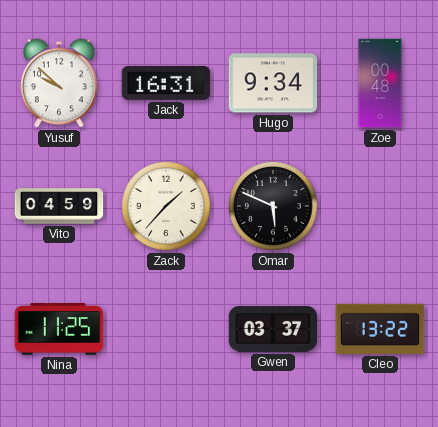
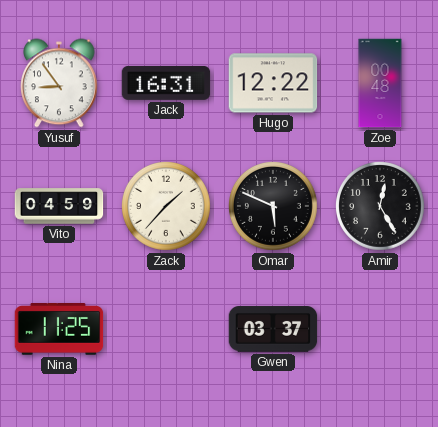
Yusuf: 9:52 -> 8:54
Hugo: 9:34 -> 12:22
Amir: none -> 12:25
Cleo: 13:22 -> none
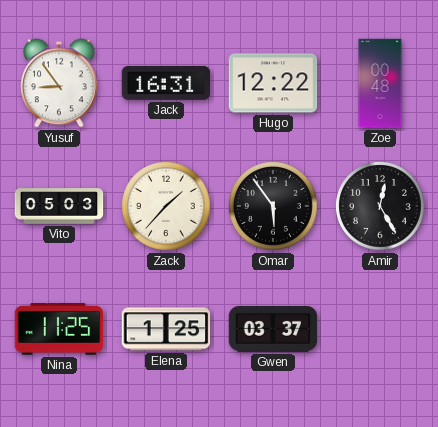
Vito: 04:59 -> 05:03
Omar: 5:49 -> 5:54
Elena: none -> 1:25
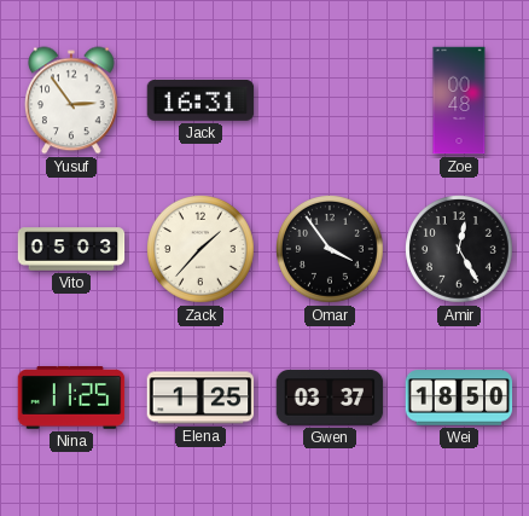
Yusuf: 8:54 -> 2:54
Hugo: 12:22 -> none
Omar: 5:54 -> 3:54
Wei: none -> 18:50
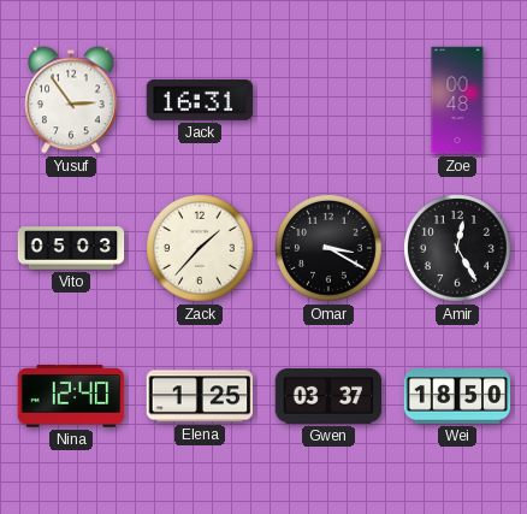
Omar: 3:54 -> 3:20
Nina: 11:25 -> 12:40
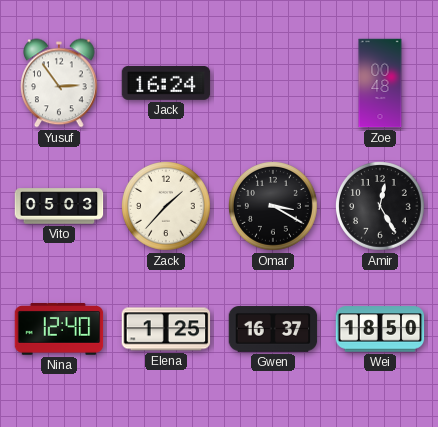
Jack: 16:31 -> 16:24
Gwen: 03:37 -> 16:37
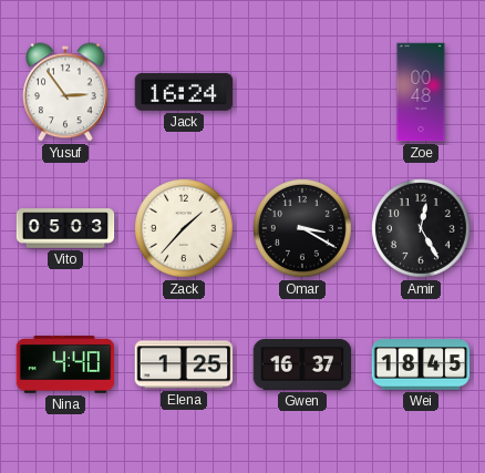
Nina: 12:40 -> 4:40
Wei: 18:50 -> 18:45
